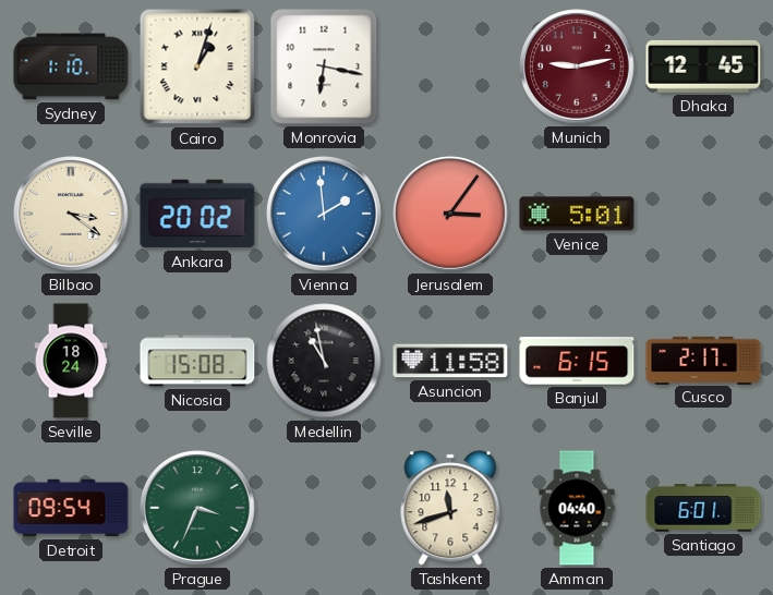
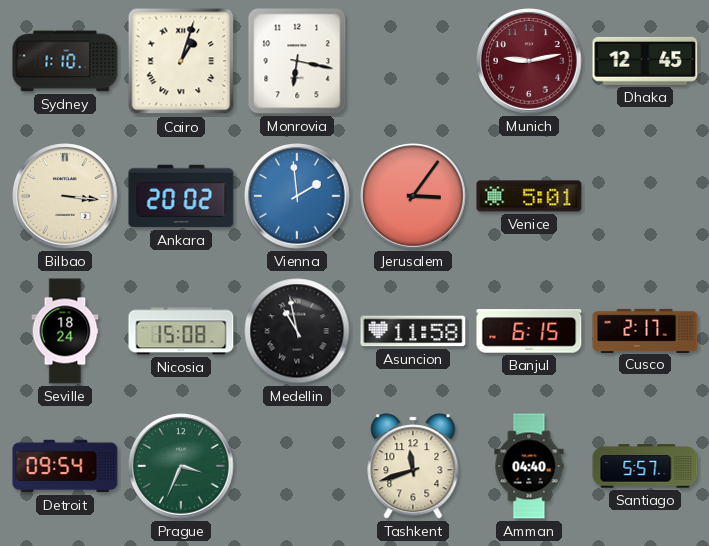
Bilbao: 3:21 -> 3:16
Santiago: 6:01 -> 5:57
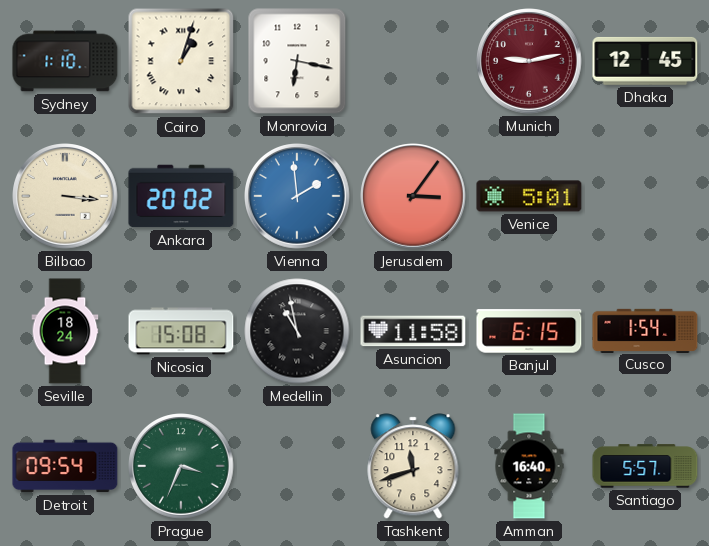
Cusco: 2:17 -> 1:54
Amman: 04:40 -> 16:40
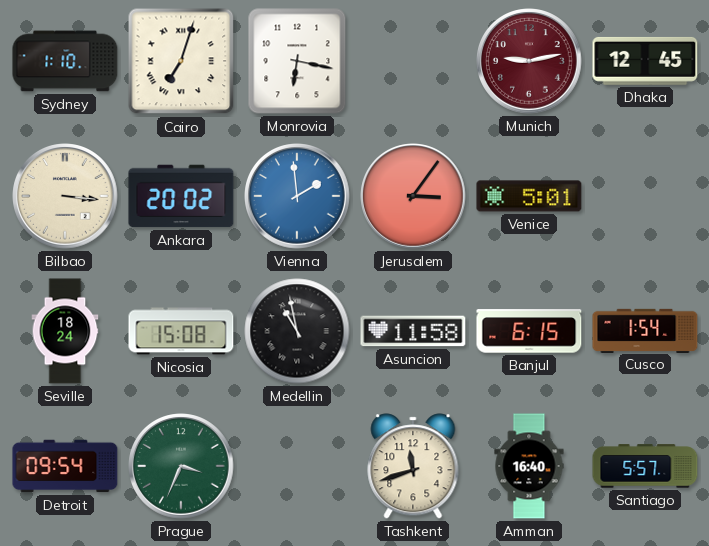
Cairo: 1:03 -> 7:03
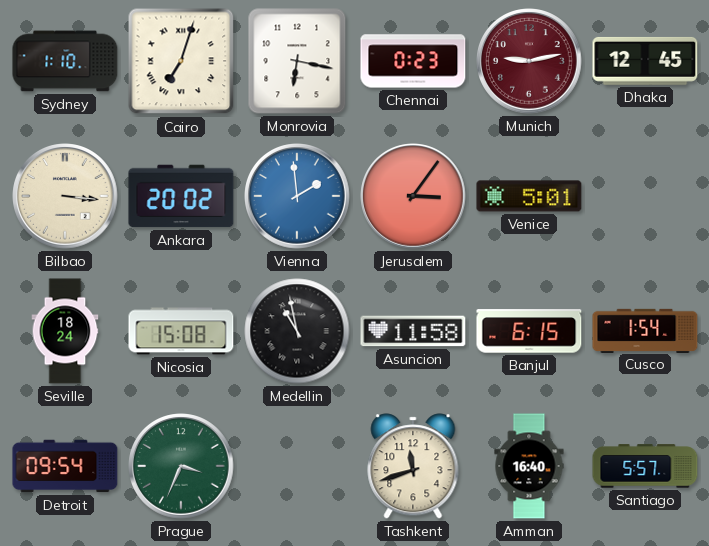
Chennai: none -> 0:23
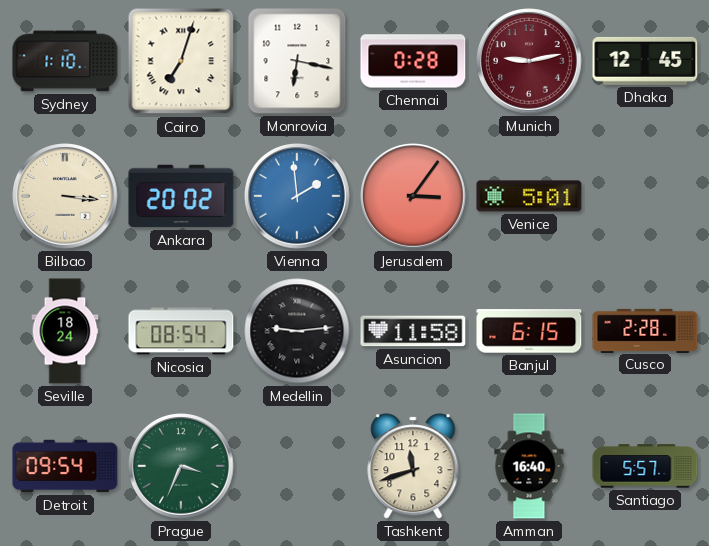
Chennai: 0:23 -> 0:28
Nicosia: 15:08 -> 08:54
Medellin: 10:58 -> 9:14
Cusco: 1:54 -> 2:28
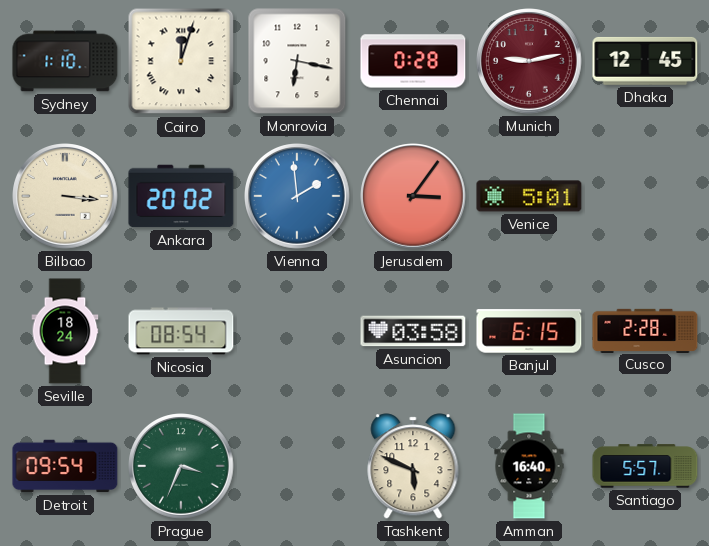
Cairo: 7:03 -> 12:03
Medellin: 9:14 -> none
Asuncion: 11:58 -> 03:58
Tashkent: 11:42 -> 5:49
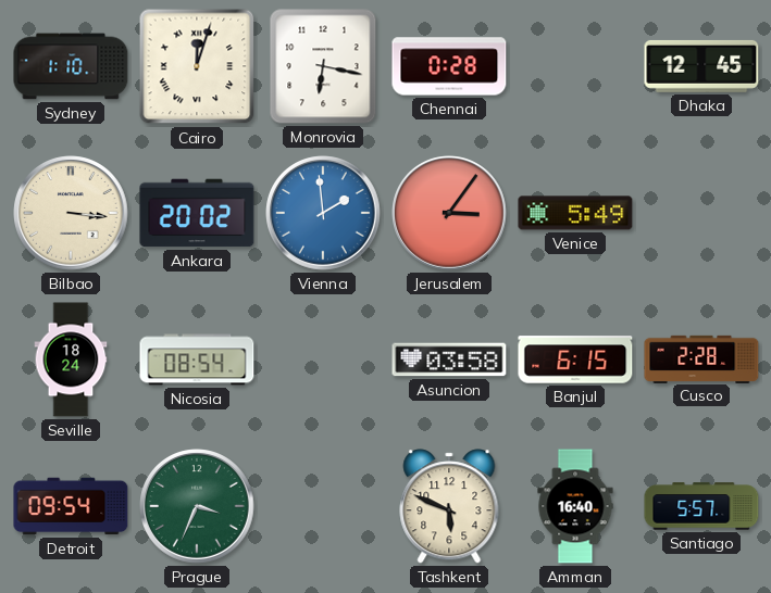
Munich: 9:13 -> none
Venice: 5:01 -> 5:49
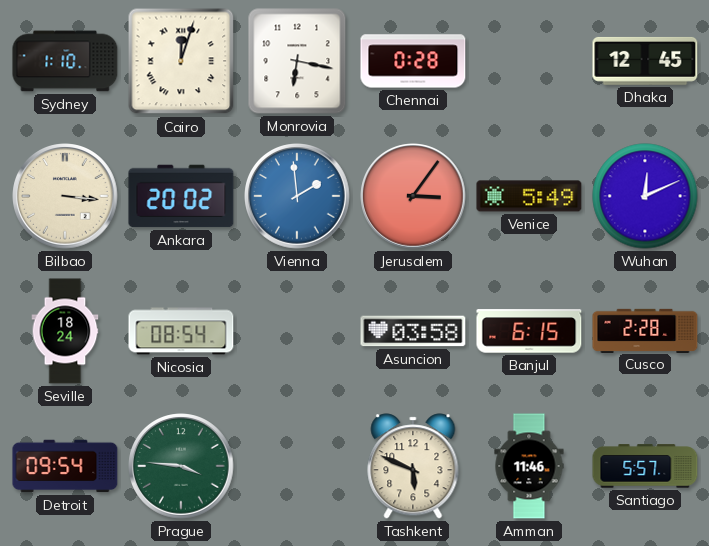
Wuhan: none -> 12:11
Prague: 3:34 -> 3:46
Amman: 16:40 -> 11:46
